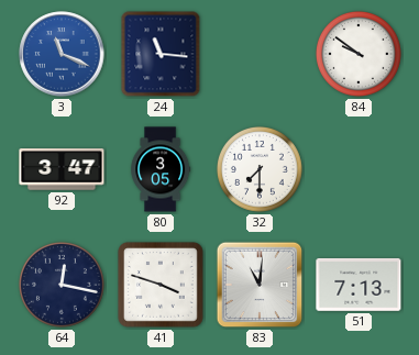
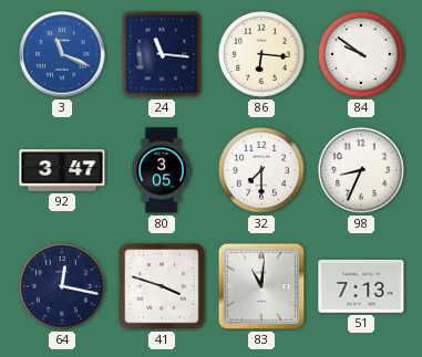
86: none -> 6:16
98: none -> 8:34
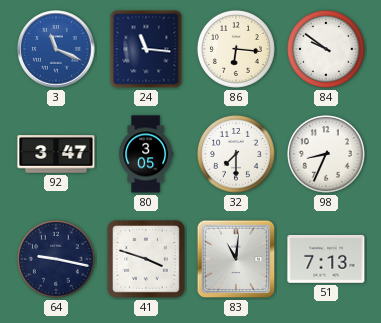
64: 12:17 -> 9:17
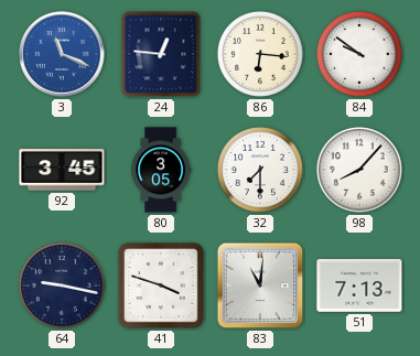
24: 11:16 -> 12:46
92: 3:47 -> 3:45
98: 8:34 -> 8:07
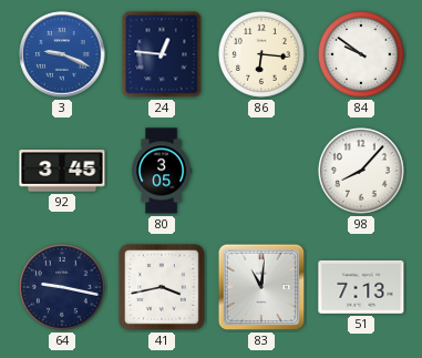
3: 11:19 -> 9:19
32: 7:30 -> none
41: 3:48 -> 3:43
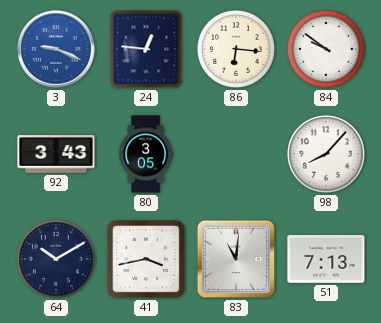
92: 3:45 -> 3:43
64: 9:17 -> 10:10
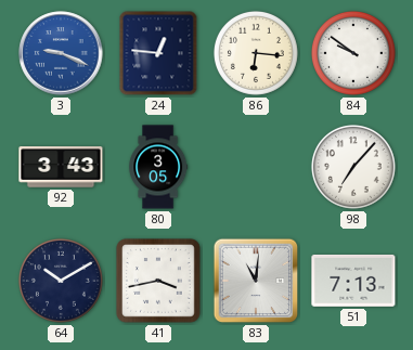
98: 8:07 -> 7:07
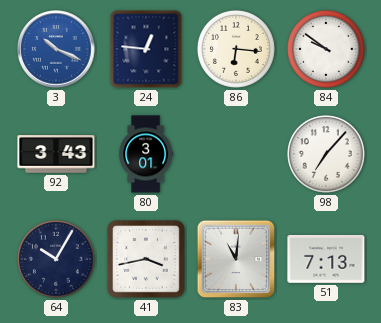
3: 9:19 -> 10:19
80: 3:05 -> 3:01
64: 10:10 -> 10:05
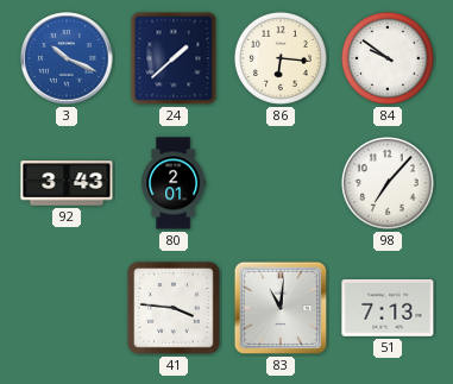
24: 12:46 -> 1:38
80: 3:01 -> 2:01
64: 10:05 -> none
41: 3:43 -> 3:46
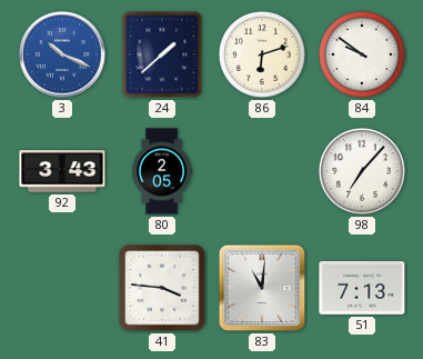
86: 6:16 -> 6:12
80: 2:01 -> 2:05
